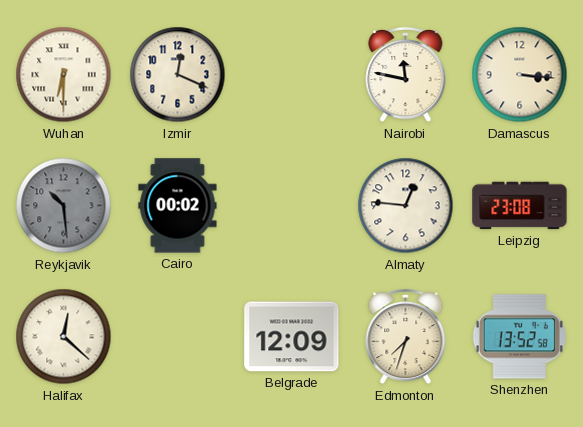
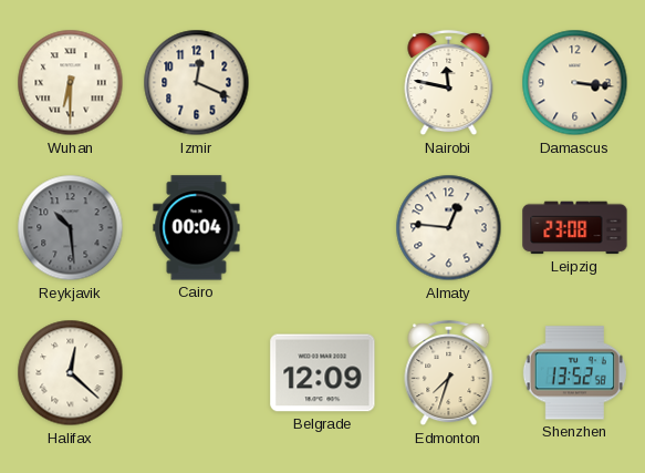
Cairo: 00:02 -> 00:04
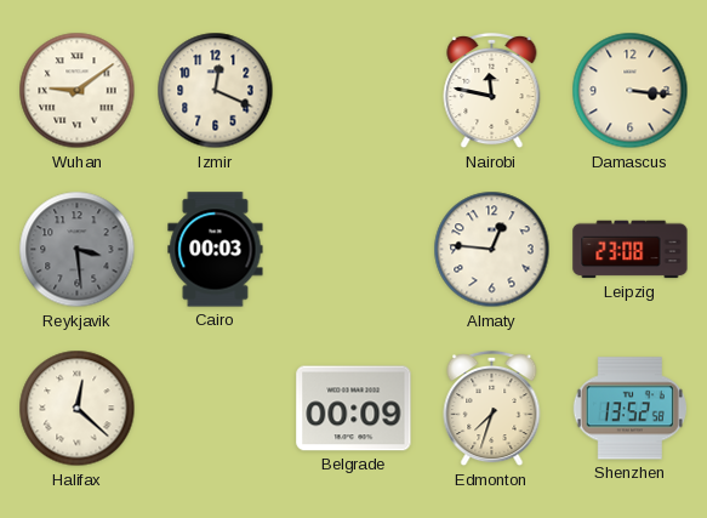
Wuhan: 6:30 -> 9:09
Reykjavik: 10:29 -> 3:29
Cairo: 00:04 -> 00:03
Belgrade: 12:09 -> 00:09
